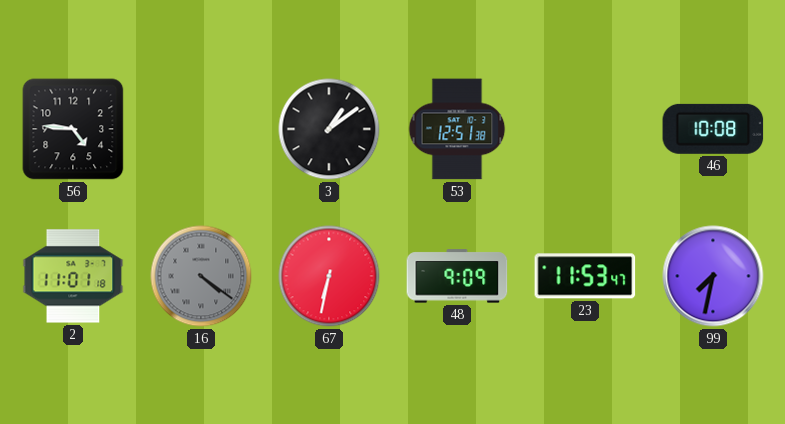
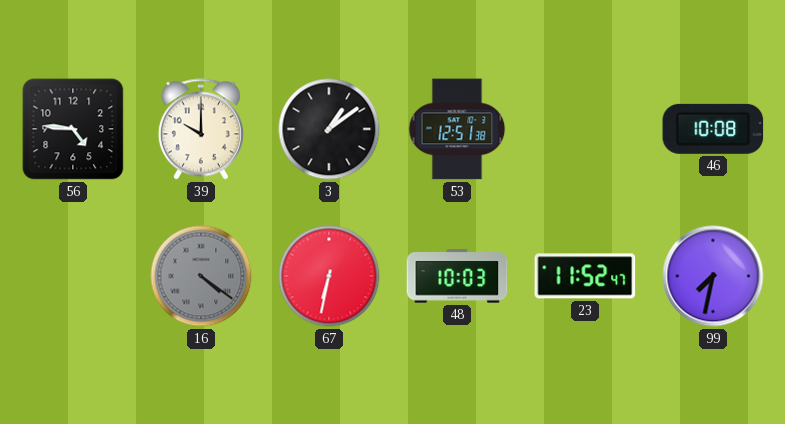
39: none -> 10:00
2: 11:01 -> none
48: 9:09 -> 10:03
23: 11:53 -> 11:52
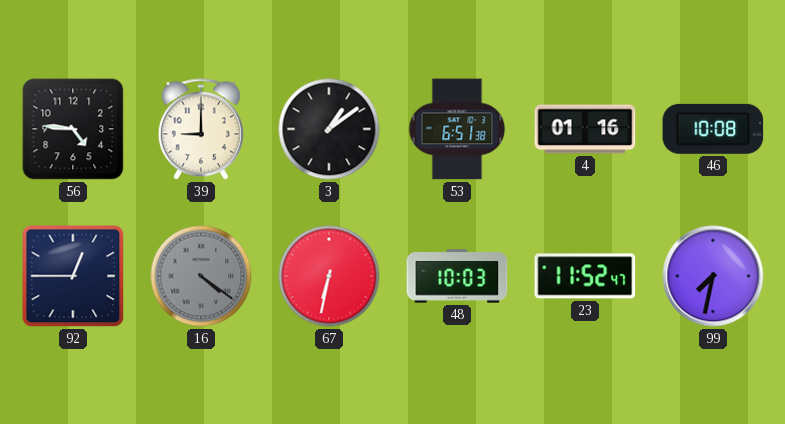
39: 10:00 -> 9:00
53: 12:51 -> 6:51
4: none -> 01:16
92: none -> 12:45
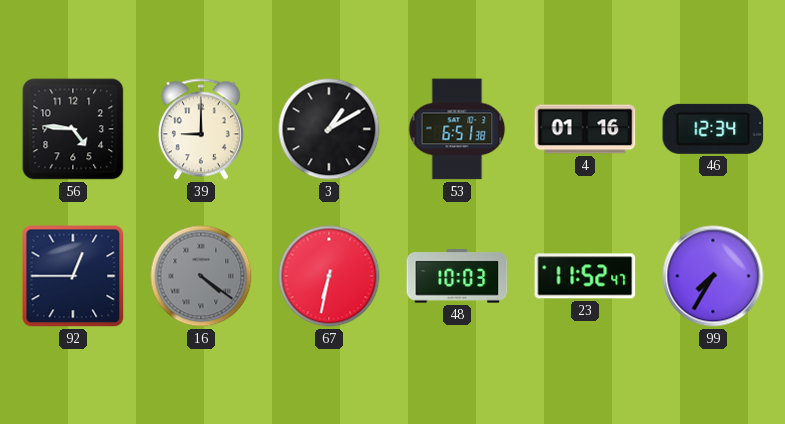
3: 1:09 -> 1:10
46: 10:08 -> 12:34
99: 7:32 -> 7:35
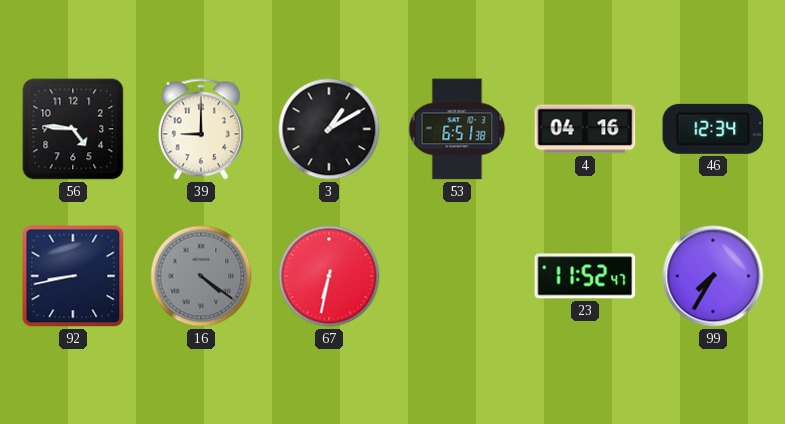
4: 01:16 -> 04:16
92: 12:45 -> 8:43
48: 10:03 -> none
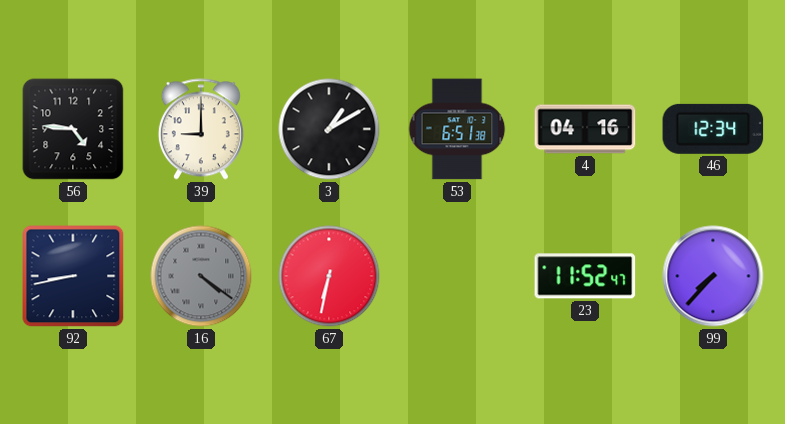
99: 7:35 -> 7:37
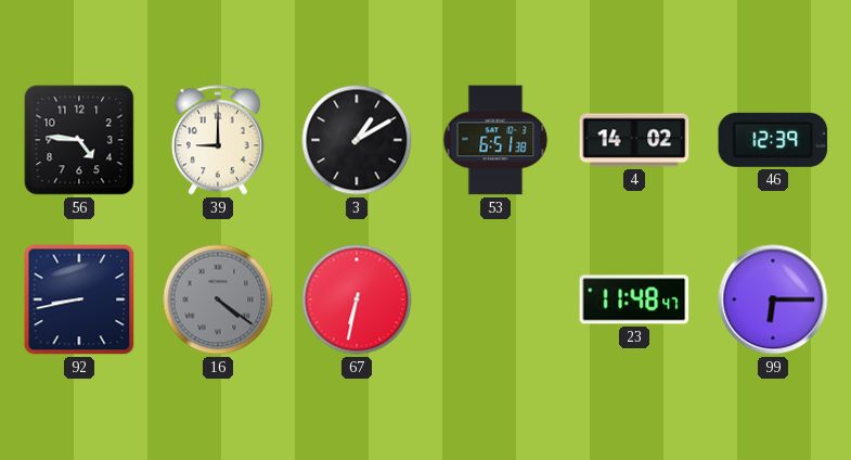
4: 04:16 -> 14:02
46: 12:34 -> 12:39
23: 11:52 -> 11:48
99: 7:37 -> 6:15
